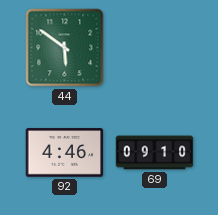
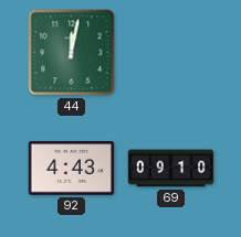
44: 5:51 -> 12:02
92: 4:46 -> 4:43
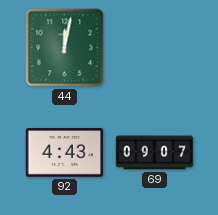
69: 09:10 -> 09:07
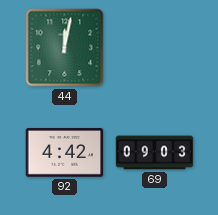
92: 4:43 -> 4:42
69: 09:07 -> 09:03
